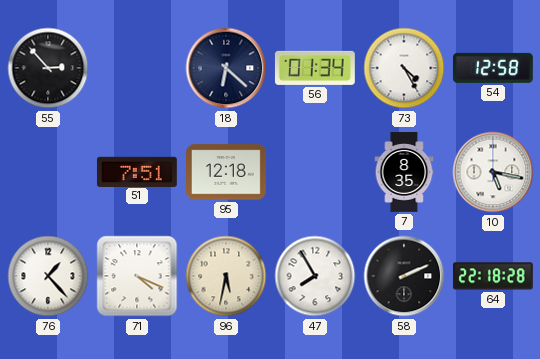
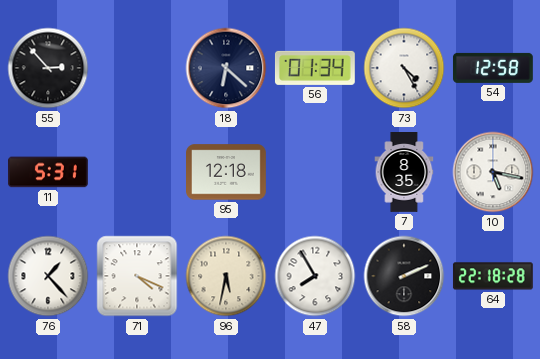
11: none -> 5:31
51: 7:51 -> none
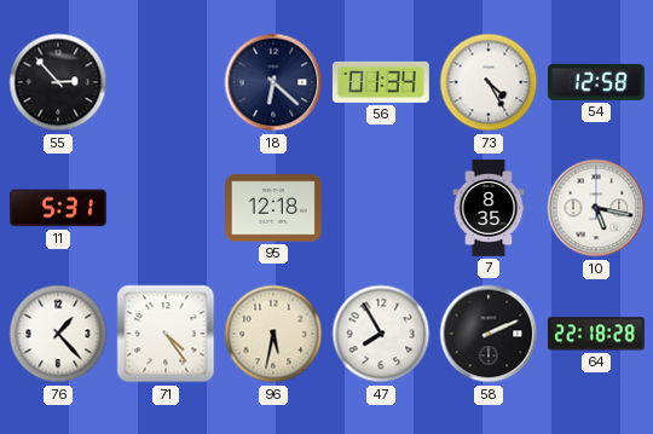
71: 4:19 -> 4:24
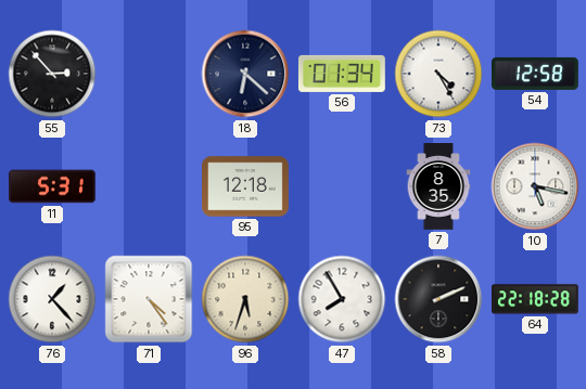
96: 5:32 -> 5:33
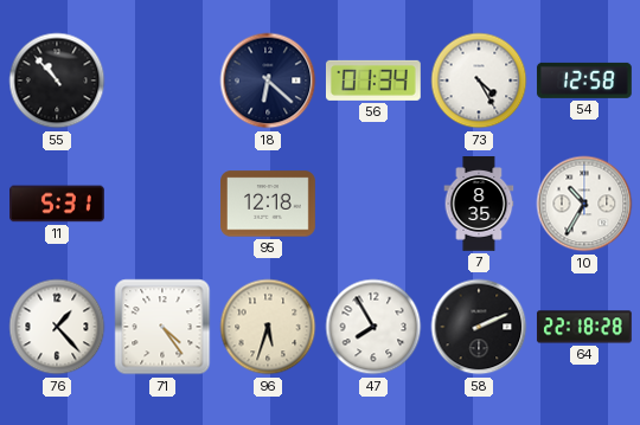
55: 2:53 -> 10:53
10: 5:17 -> 10:35
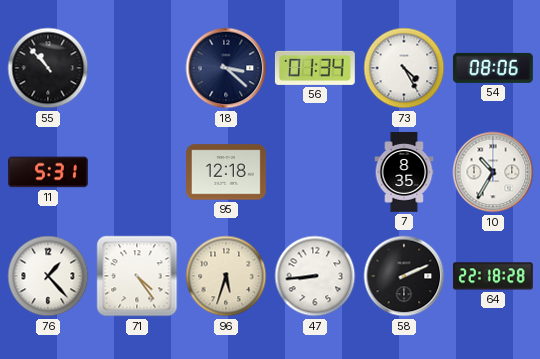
18: 6:22 -> 3:22
54: 12:58 -> 08:06
47: 7:55 -> 8:44
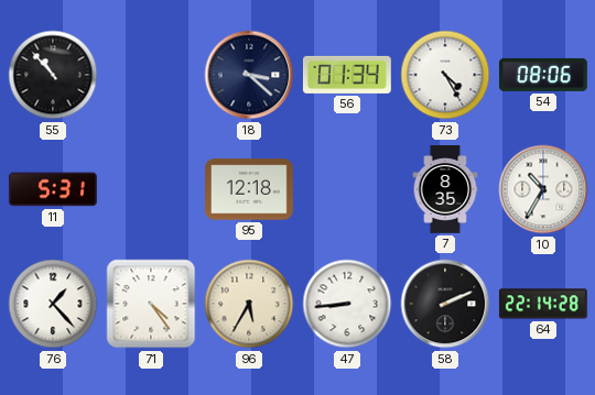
96: 5:33 -> 5:35
64: 22:18 -> 22:14
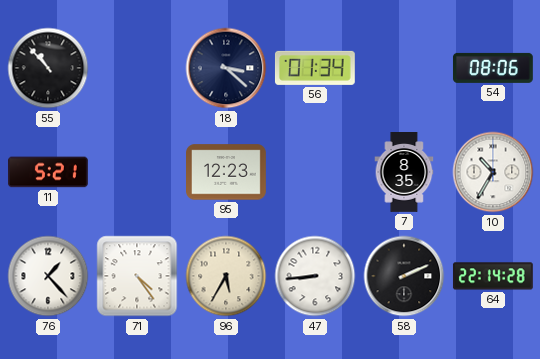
73: 4:25 -> none
11: 5:31 -> 5:21
95: 12:18 -> 12:23
